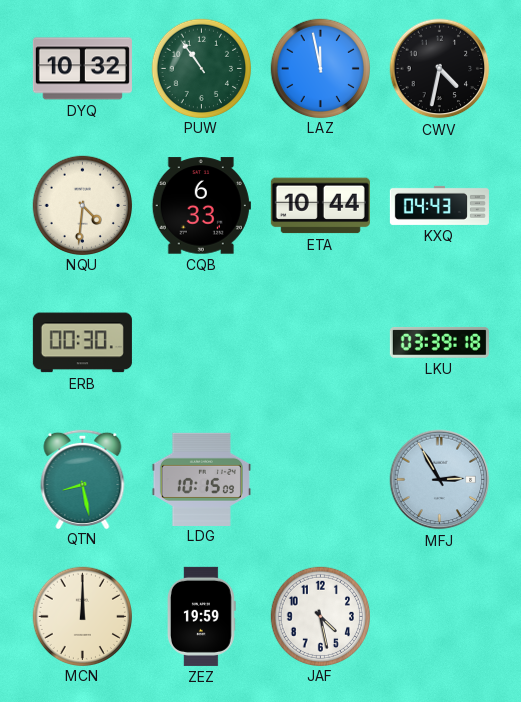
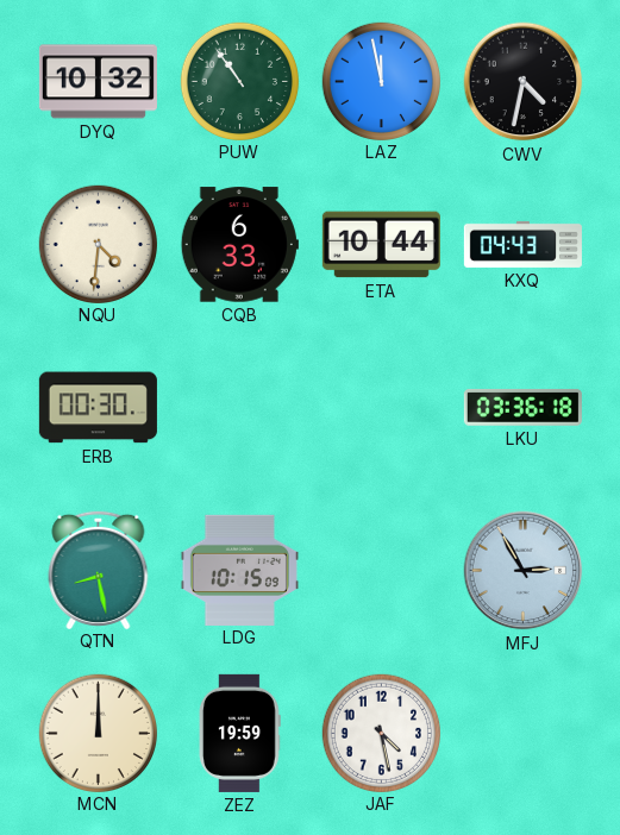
LKU: 03:39 -> 03:36
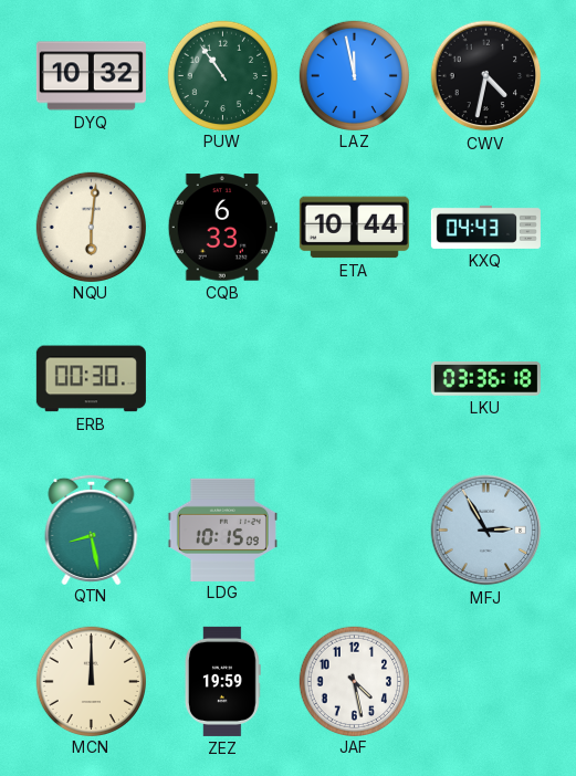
NQU: 4:31 -> 6:01
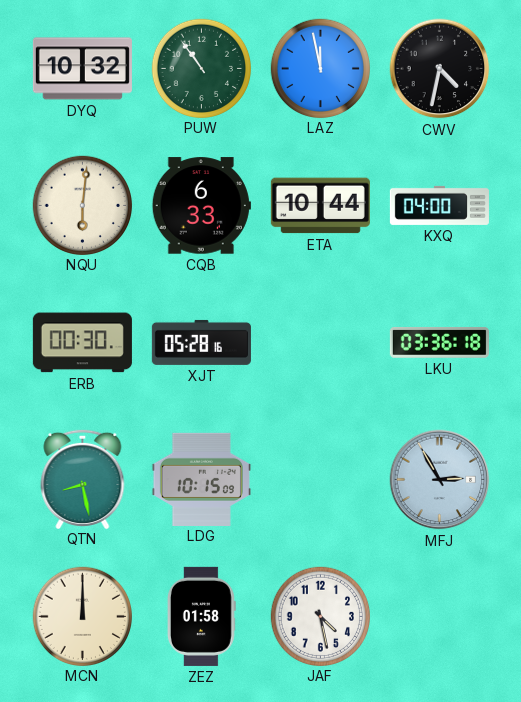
KXQ: 04:43 -> 04:00
XJT: none -> 05:28
ZEZ: 19:59 -> 01:58
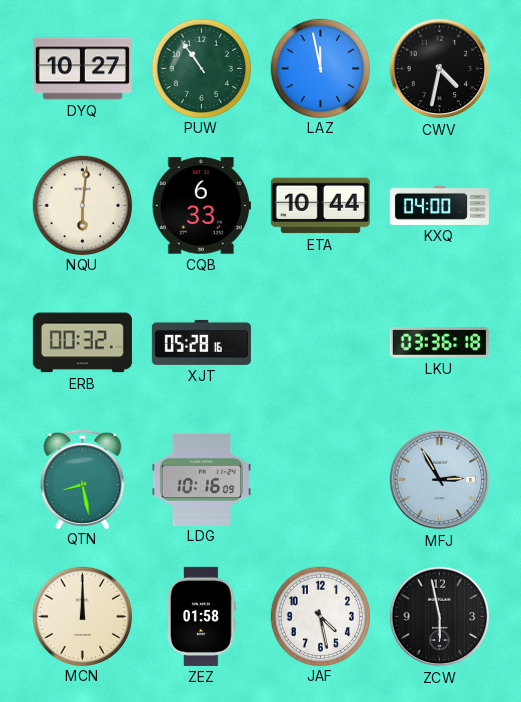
DYQ: 10:32 -> 10:27
ERB: 00:30 -> 00:32
LDG: 10:15 -> 10:16
ZCW: none -> 5:58
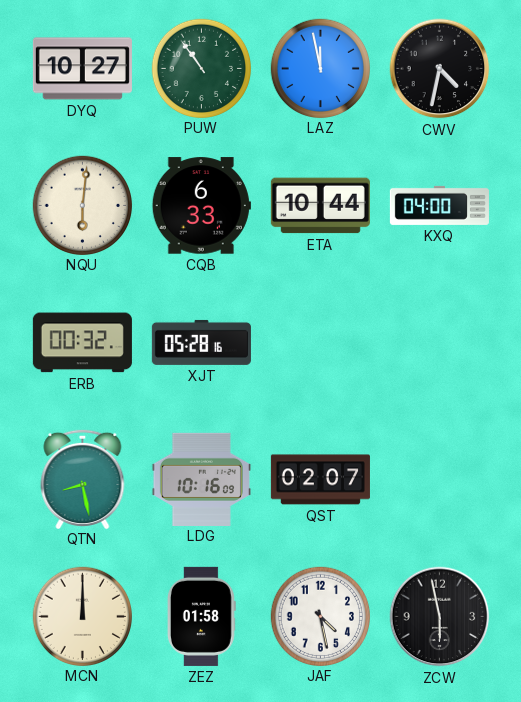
LKU: 03:36 -> none
QST: none -> 02:07
MFJ: 2:55 -> none
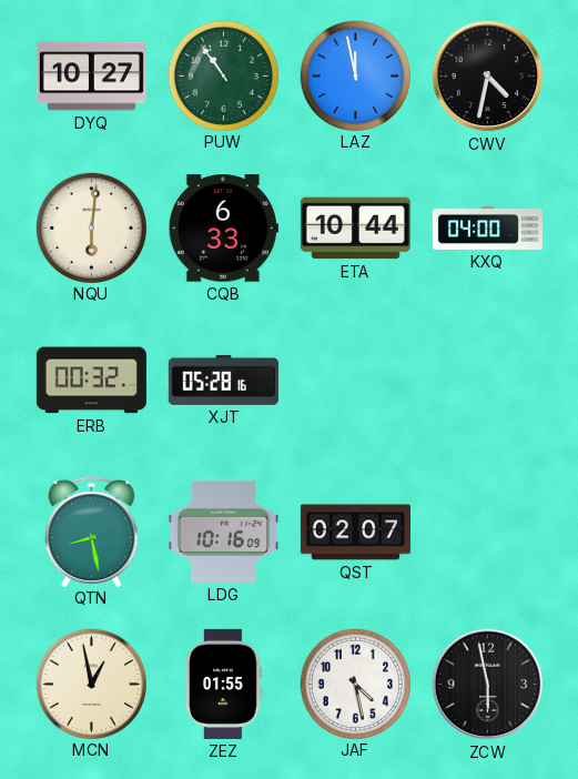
MCN: 12:00 -> 12:58
ZEZ: 01:58 -> 01:55
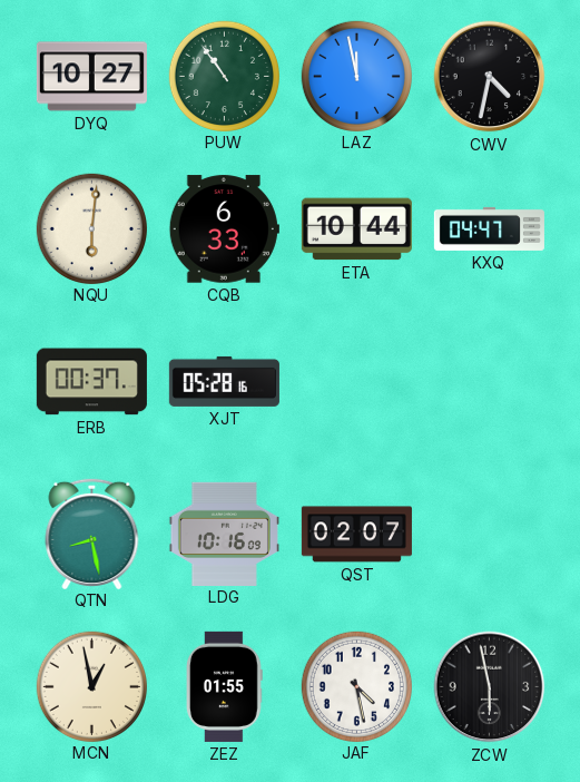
KXQ: 04:00 -> 04:47
ERB: 00:32 -> 00:37
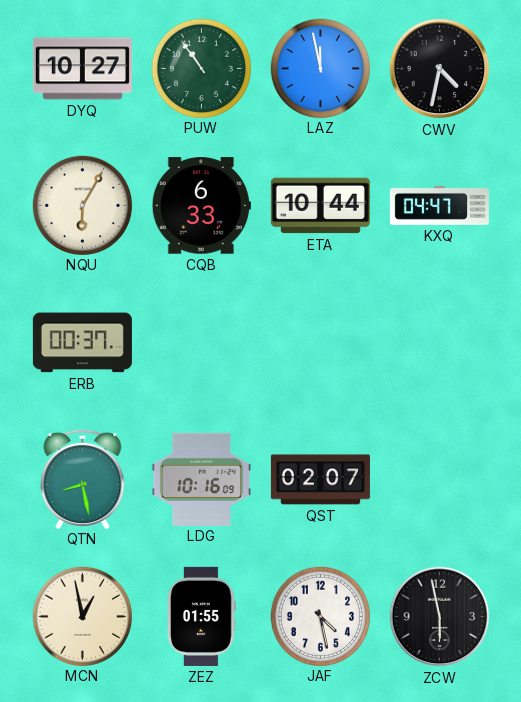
NQU: 6:01 -> 6:05
XJT: 05:28 -> none
